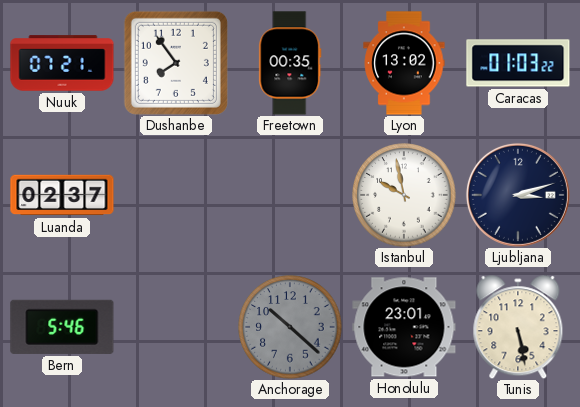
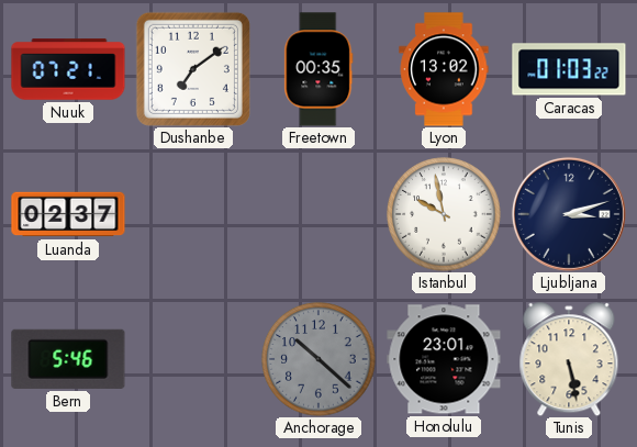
Dushanbe: 7:54 -> 7:09
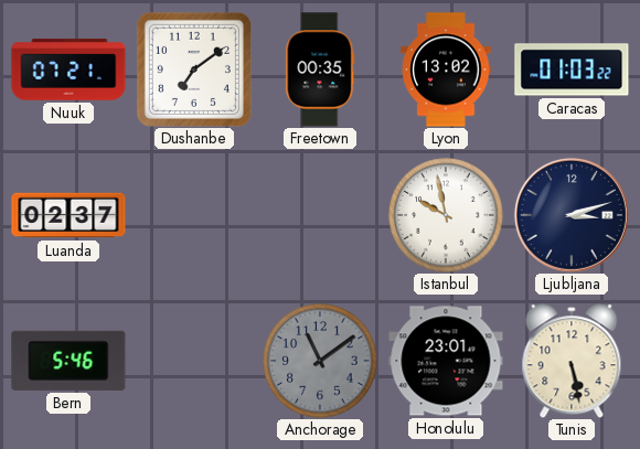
Anchorage: 10:22 -> 11:09
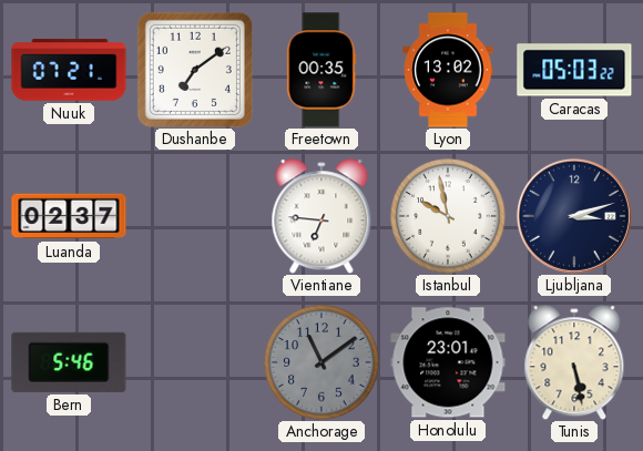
Caracas: 01:03 -> 05:03
Vientiane: none -> 6:46
